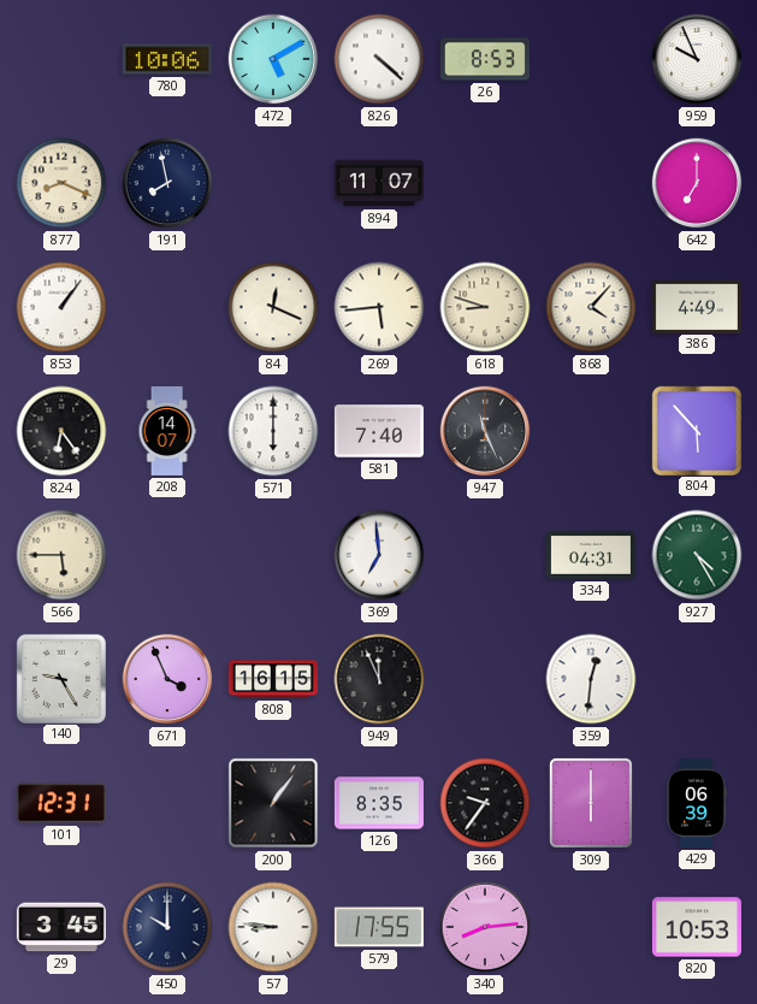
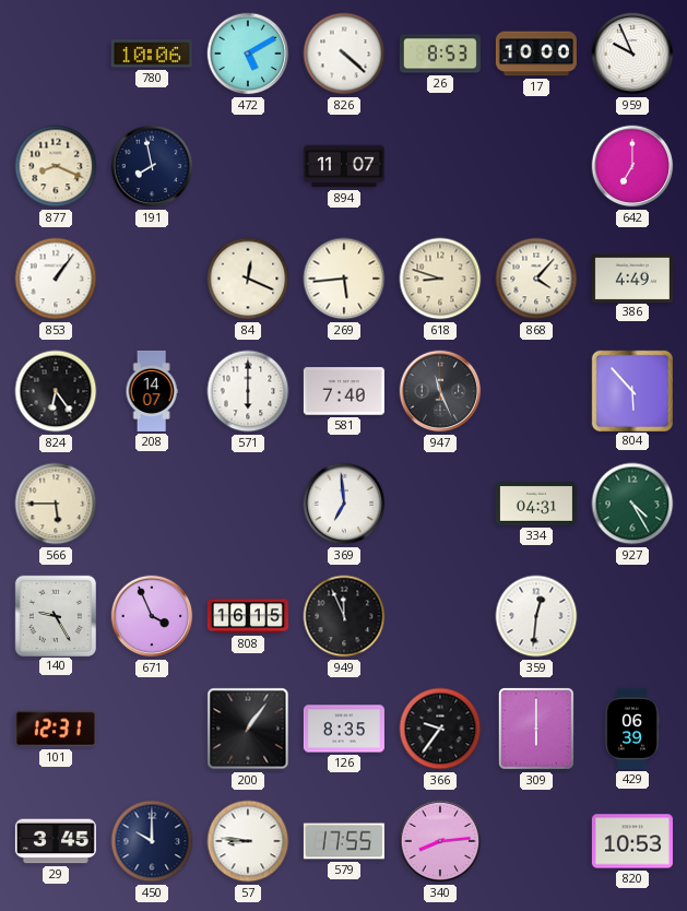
17: none -> 10:00
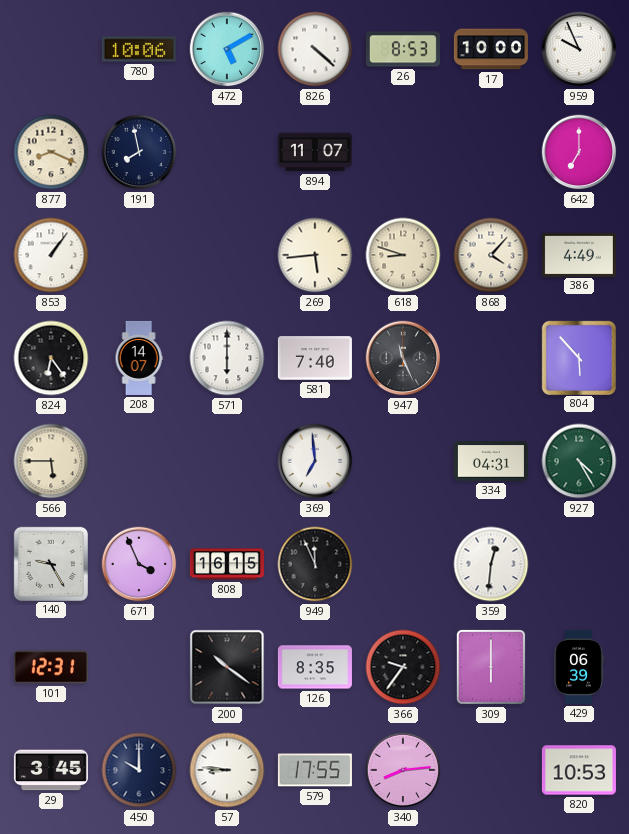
84: 12:19 -> none
200: 1:06 -> 10:21
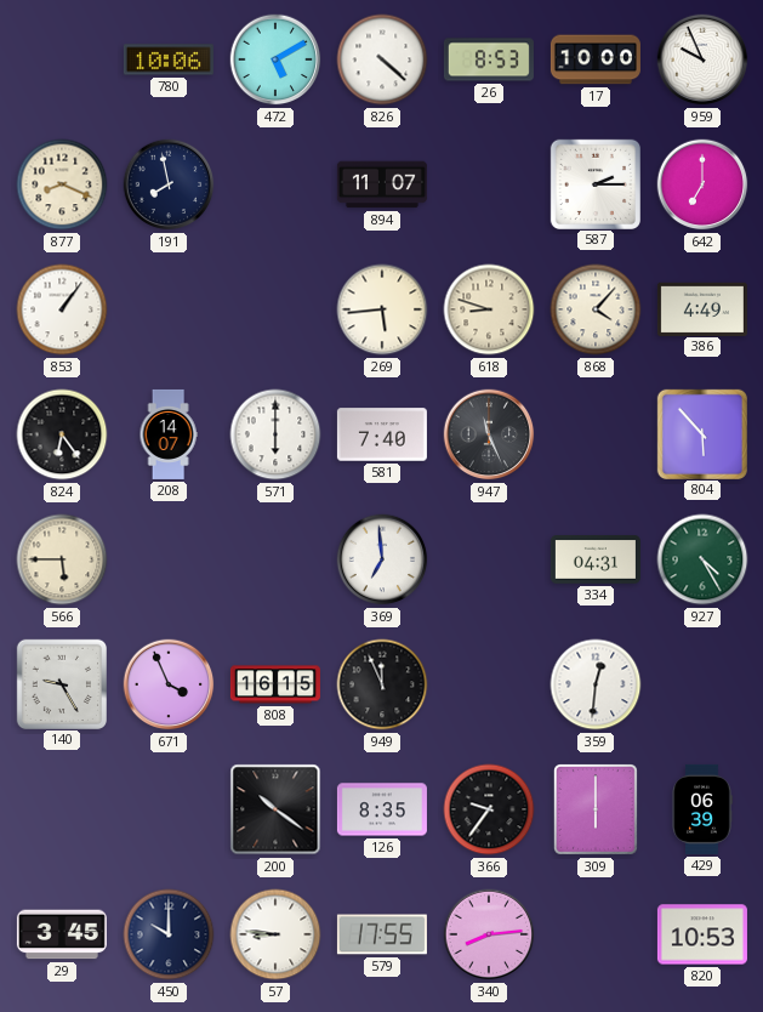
587: none -> 2:15
101: 12:31 -> none
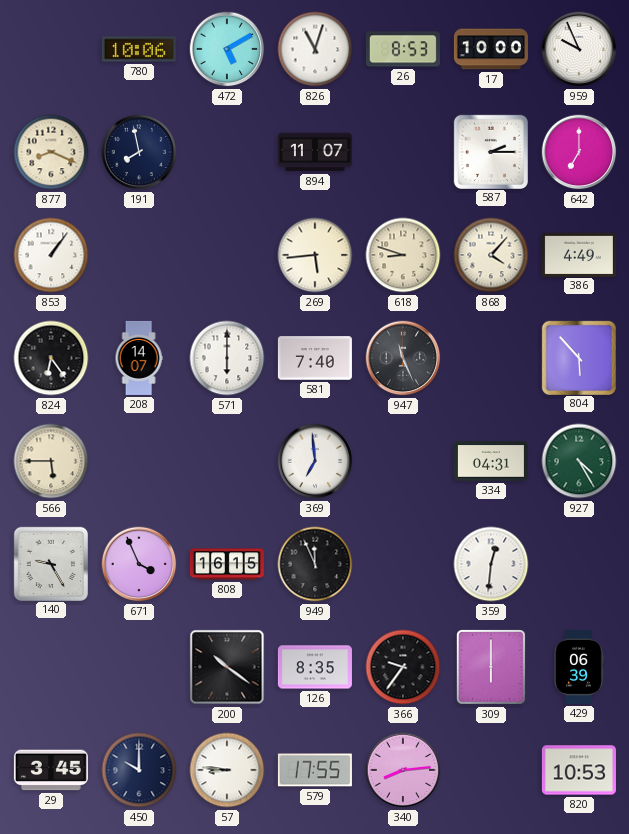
826: 4:22 -> 11:03
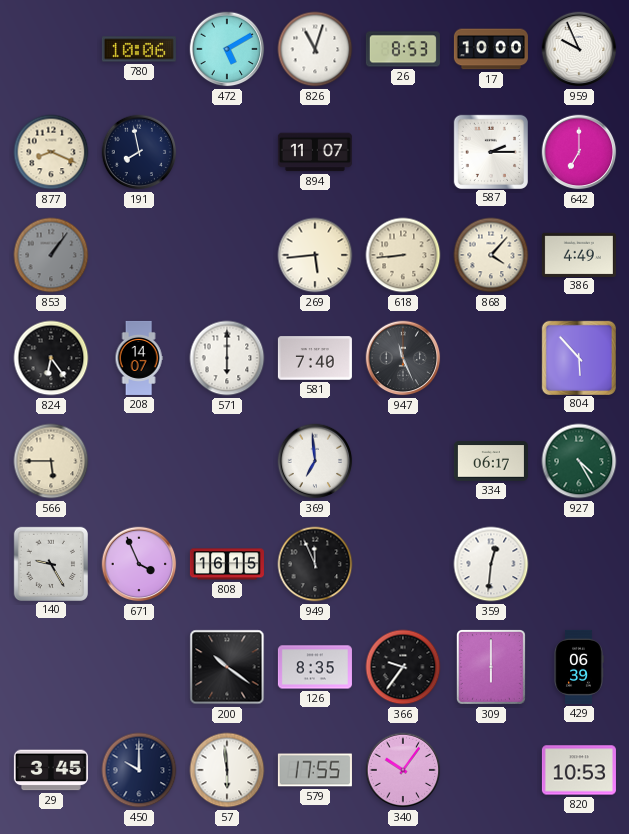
853 dial: white -> grey
618: 8:48 -> 8:44
334: 04:31 -> 06:17
57: 8:46 -> 5:59
340: 8:14 -> 10:06
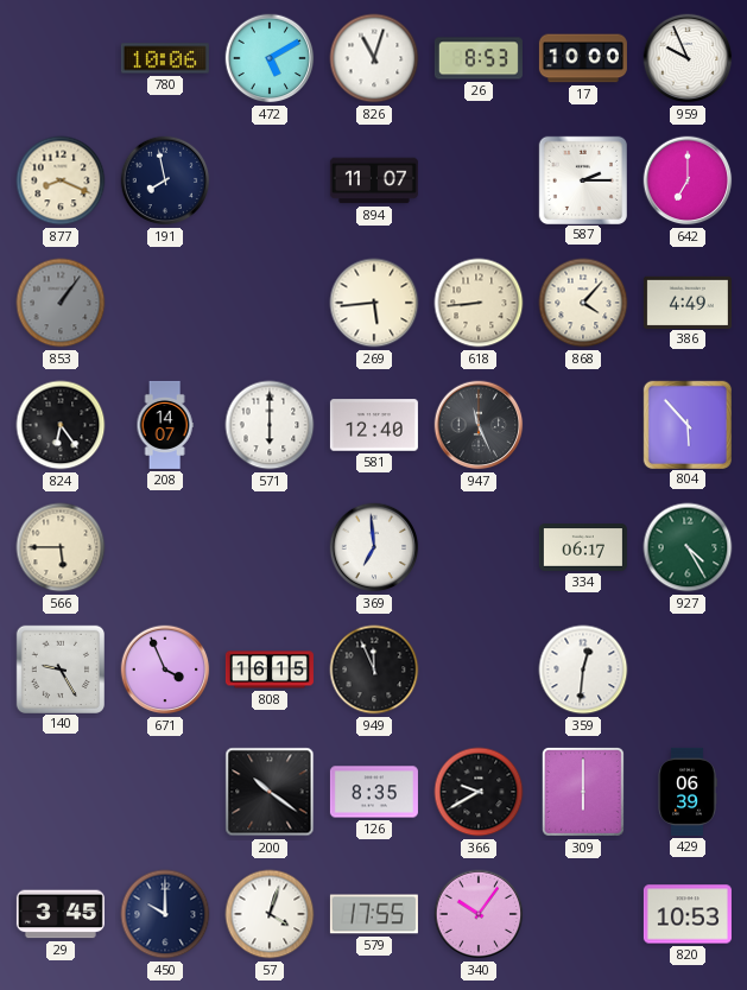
581: 7:40 -> 12:40
366: 9:36 -> 9:40
57: 5:59 -> 4:03
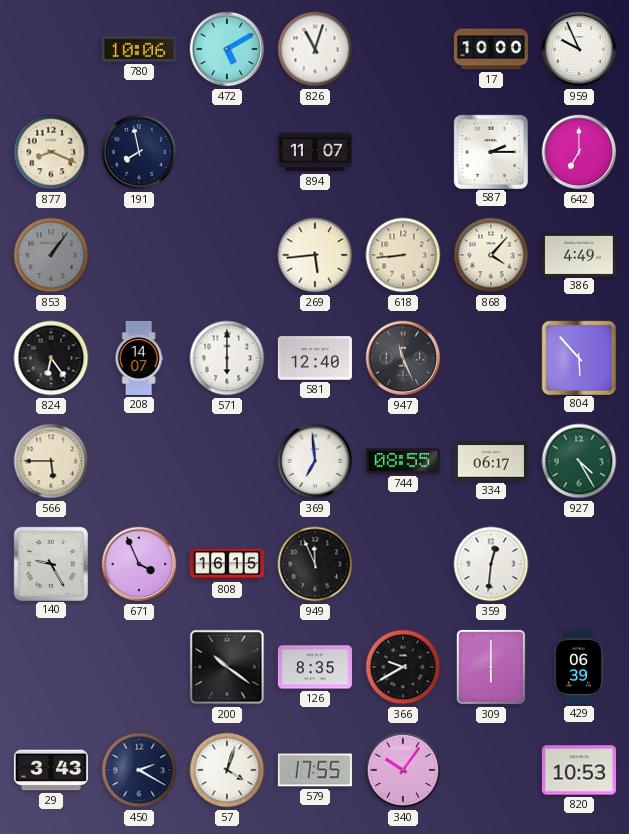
26: 8:53 -> none
744: none -> 08:55
29: 3:45 -> 3:43
450: 10:00 -> 2:20
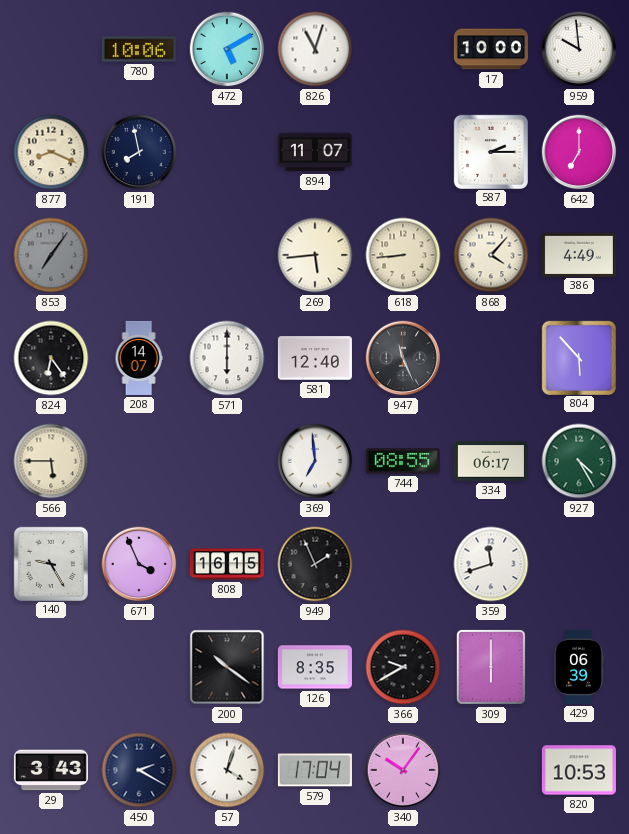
959: 9:56 -> 9:59
853: 1:06 -> 7:06
949: 11:56 -> 1:56
359: 12:31 -> 11:42
579: 17:55 -> 17:04
